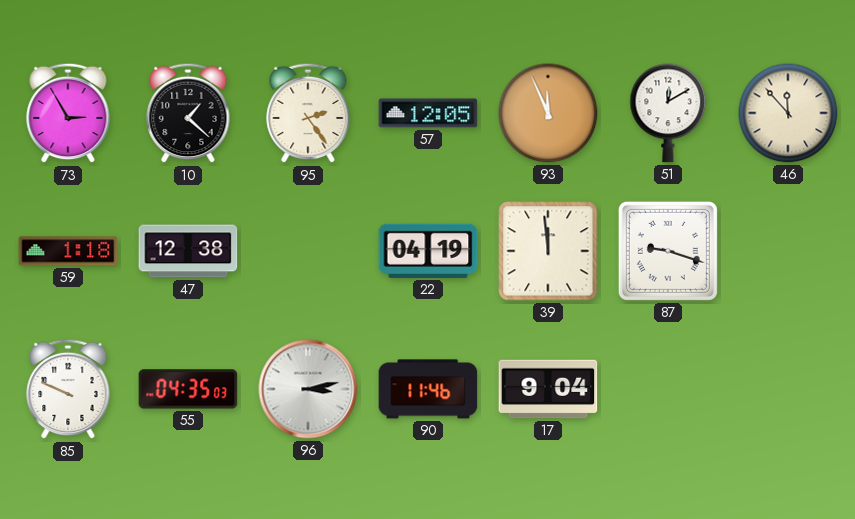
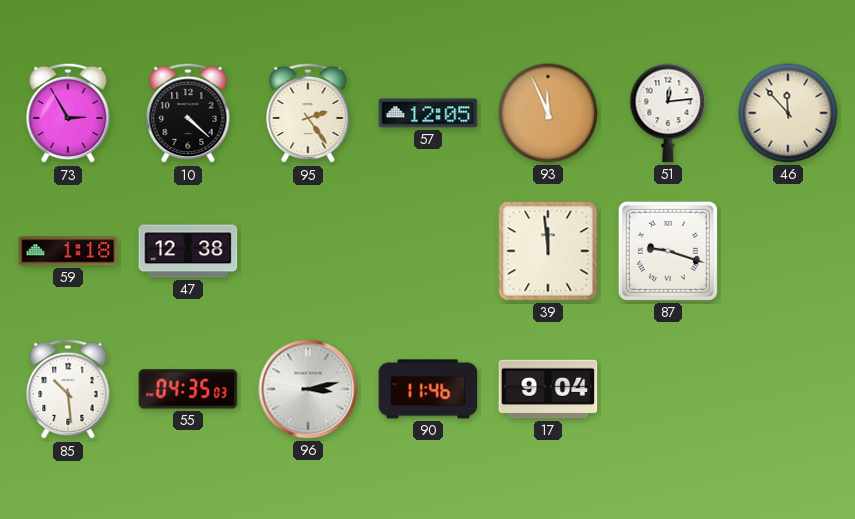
10: 1:22 -> 4:22
51: 12:10 -> 12:14
22: 04:19 -> none
85: 9:49 -> 10:29
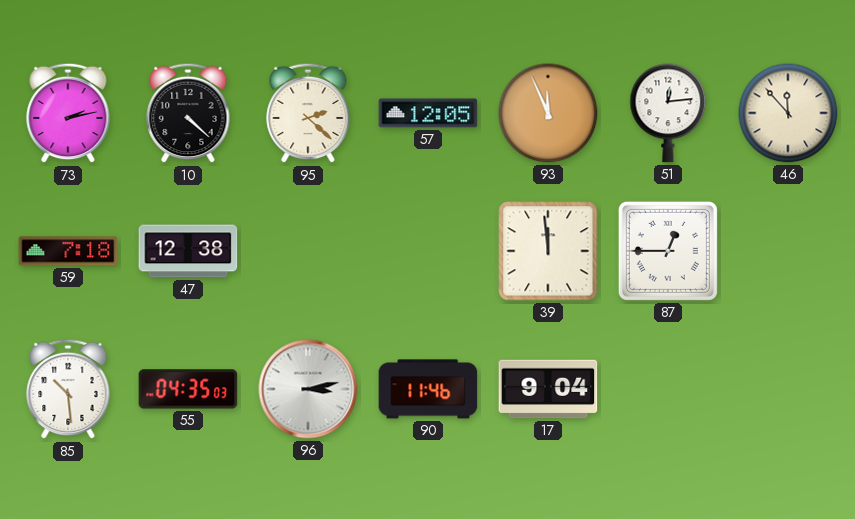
73: 2:55 -> 2:13
95: 2:24 -> 2:22
59: 1:18 -> 7:18
87: 9:18 -> 12:45
